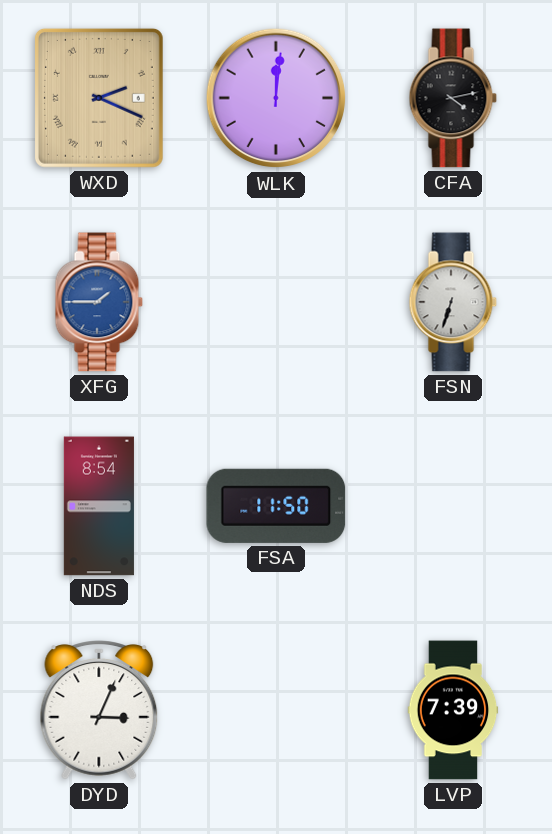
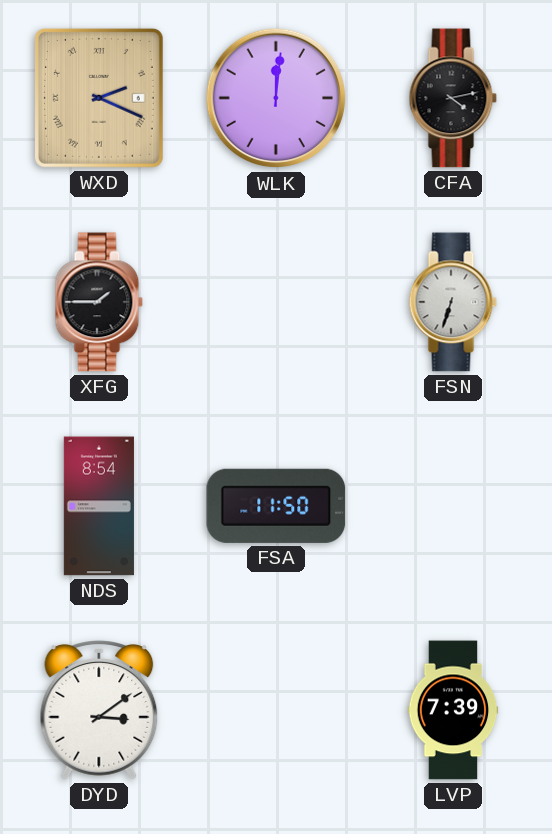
XFG dial: blue -> black
DYD: 3:04 -> 3:09
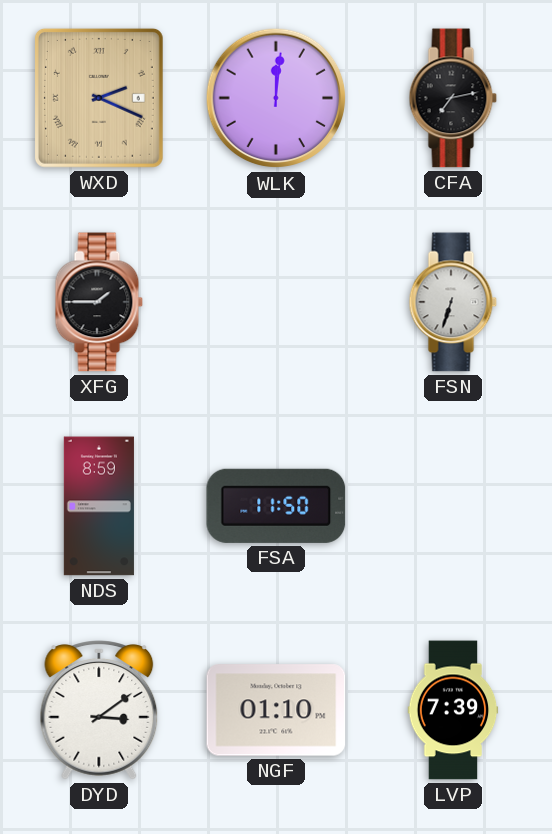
CFA: 4:13 -> 7:13
NDS: 8:54 -> 8:59
NGF: none -> 01:10
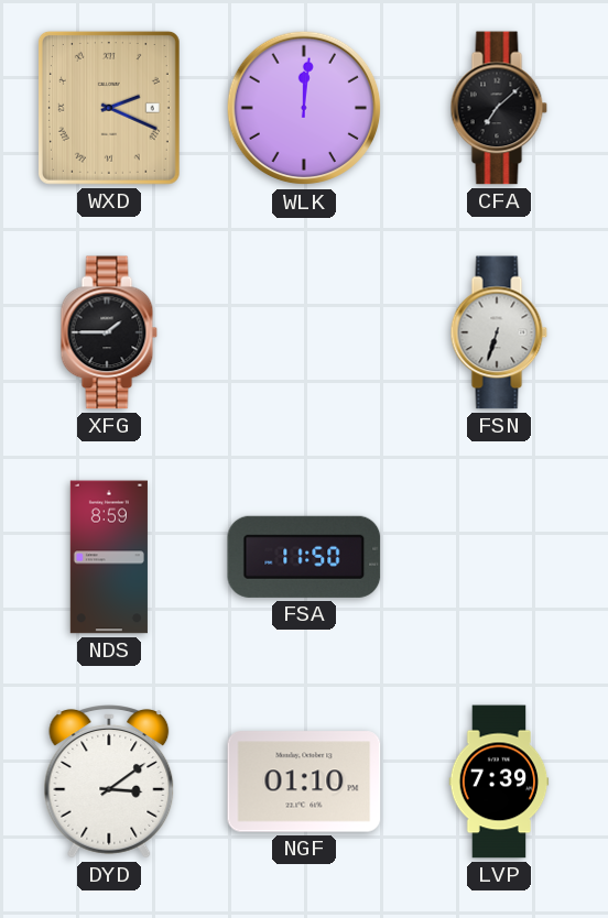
CFA: 7:13 -> 7:08
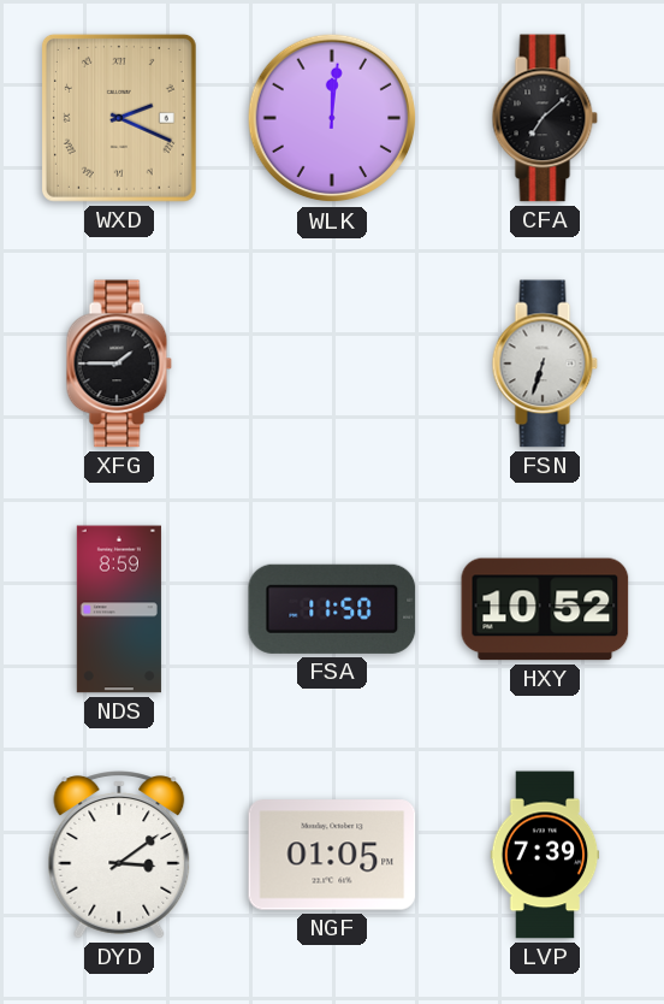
HXY: none -> 10:52
NGF: 01:10 -> 01:05
